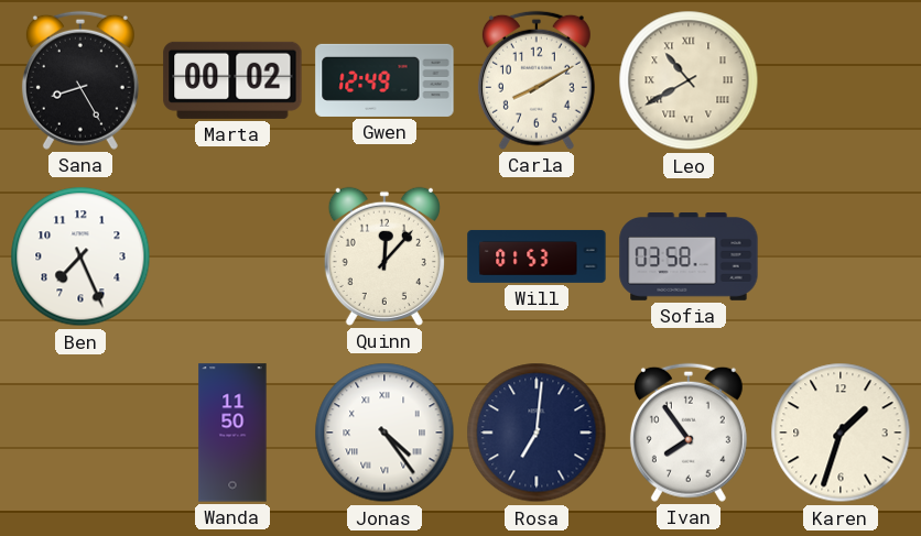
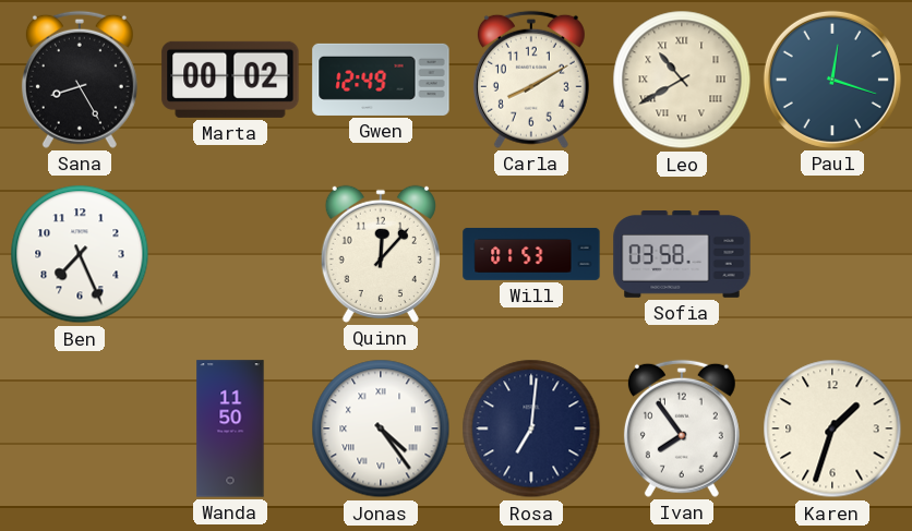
Paul: none -> 12:18
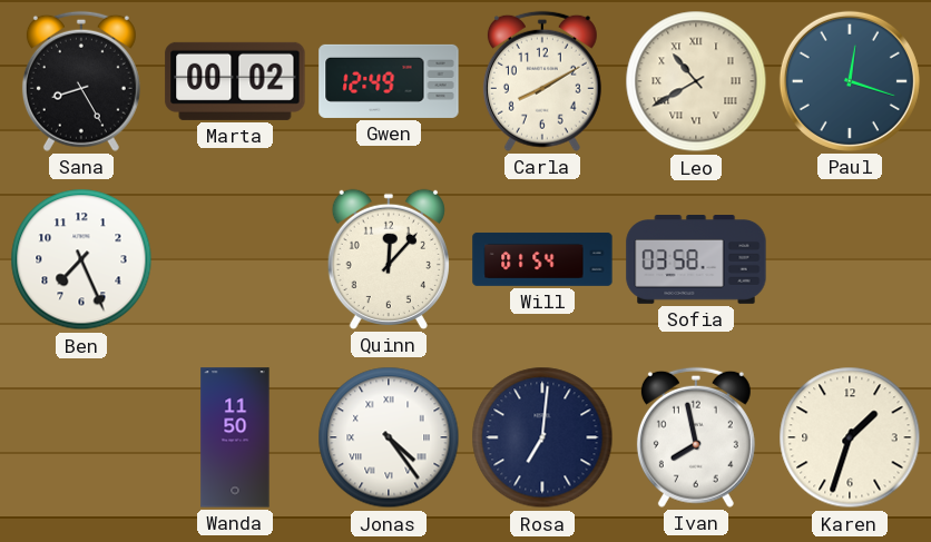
Will: 01:53 -> 01:54
Ivan: 7:54 -> 7:58
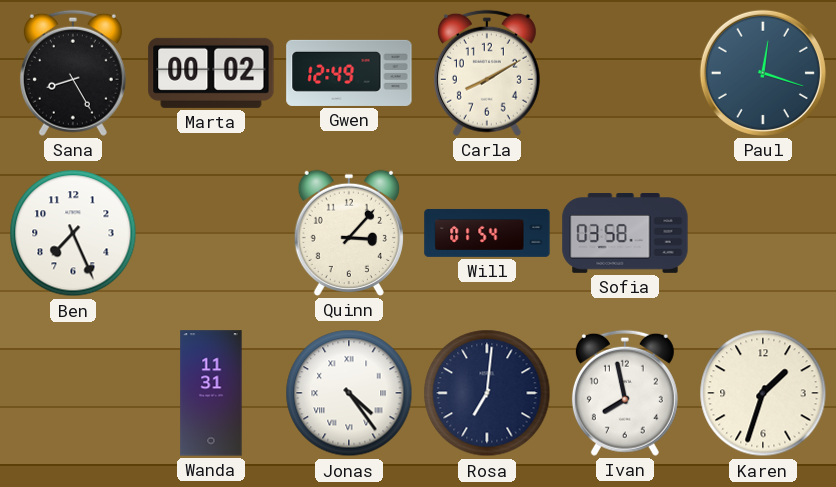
Leo: 10:40 -> none
Quinn: 12:07 -> 3:07
Wanda: 11:50 -> 11:31
